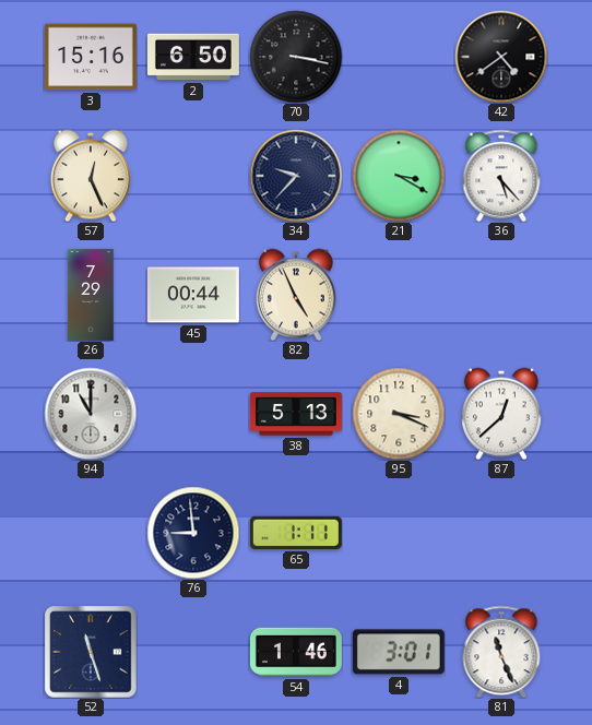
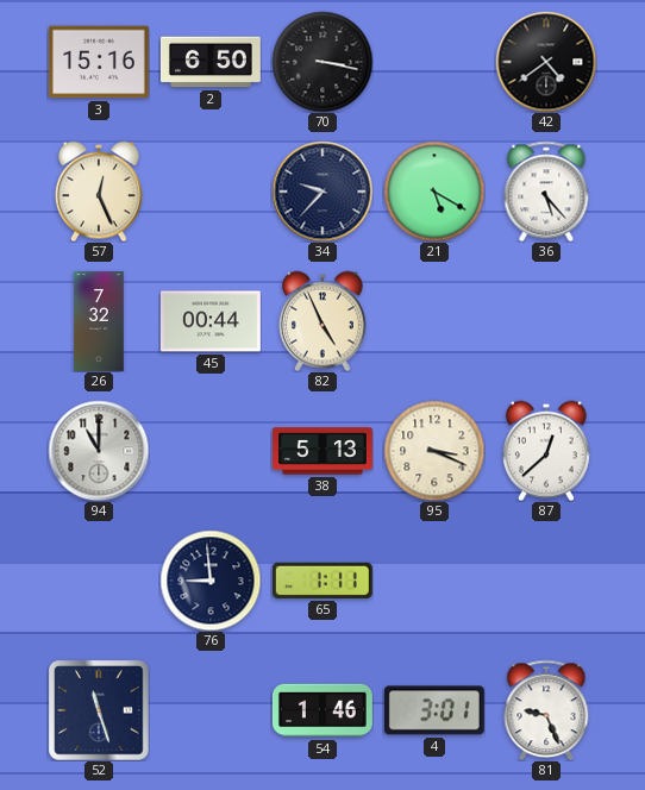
21: 3:20 -> 5:20
26: 7:29 -> 7:32
81: 11:26 -> 9:26
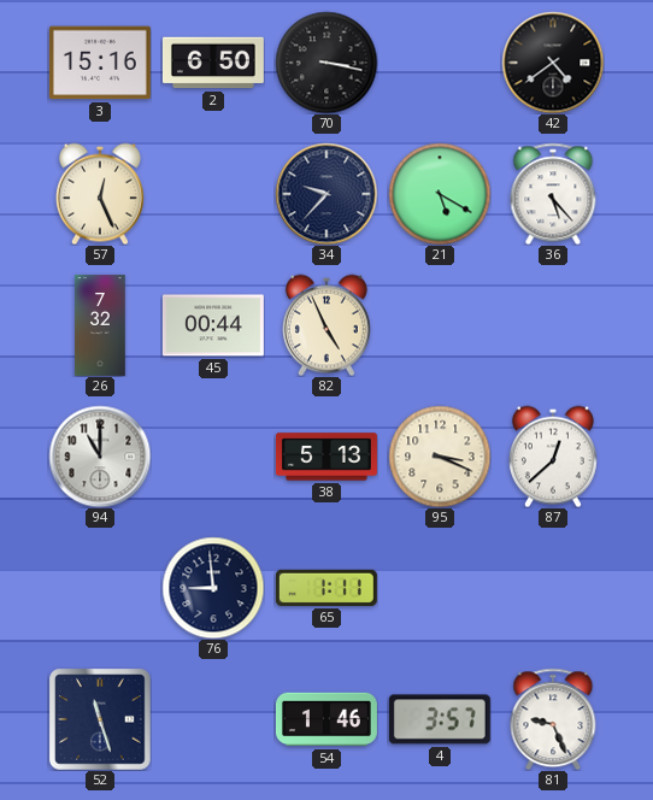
4: 3:01 -> 3:57
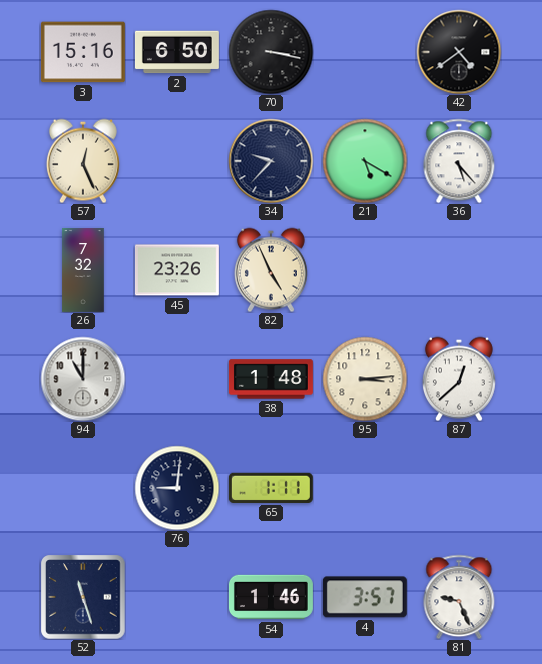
45: 00:44 -> 23:26
38: 5:13 -> 1:48
95: 3:19 -> 3:14
76: 8:59 -> 9:01
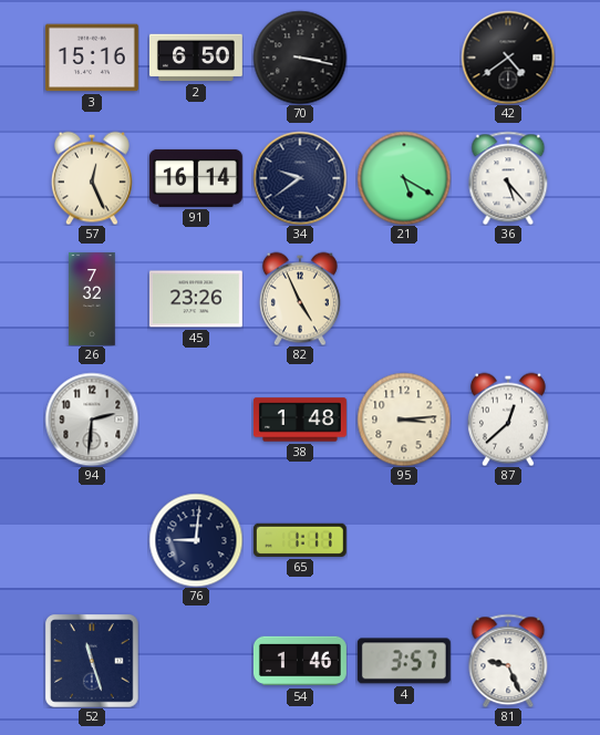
91: none -> 16:14
34: 9:37 -> 9:39
94: 11:00 -> 2:31
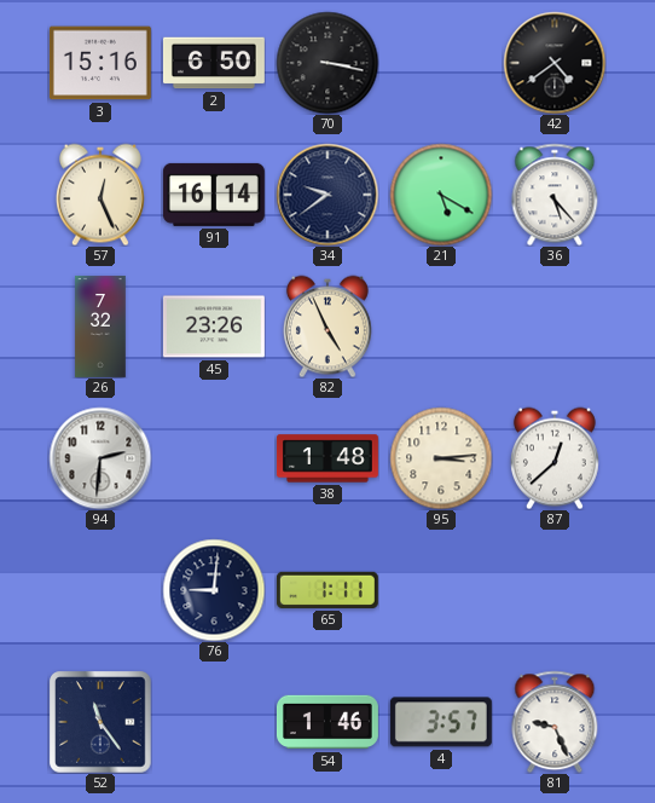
52: 11:27 -> 11:24
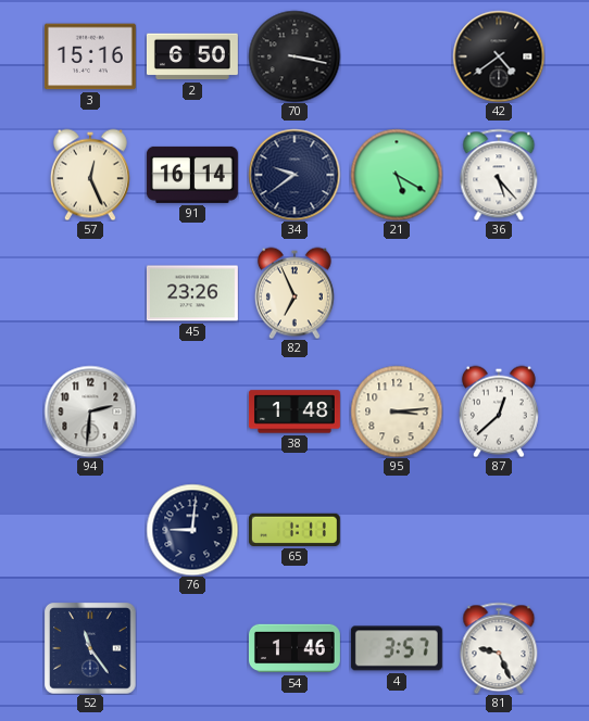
26: 7:32 -> none
82: 4:56 -> 6:56
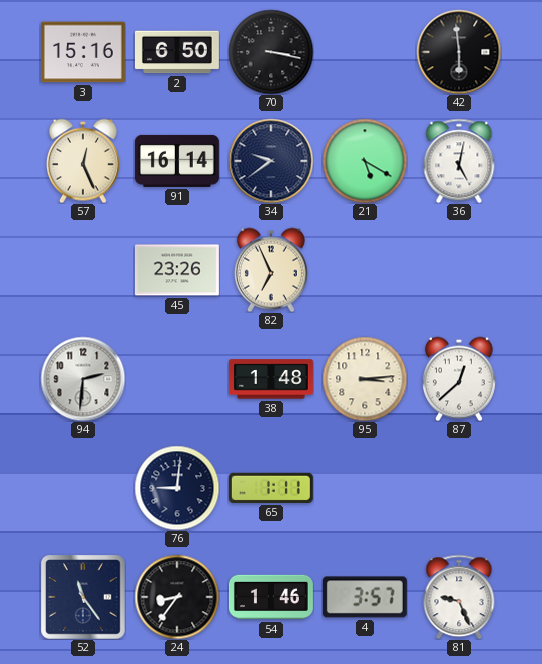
42: 4:39 -> 5:59
36: 5:23 -> 5:02
24: none -> 8:36
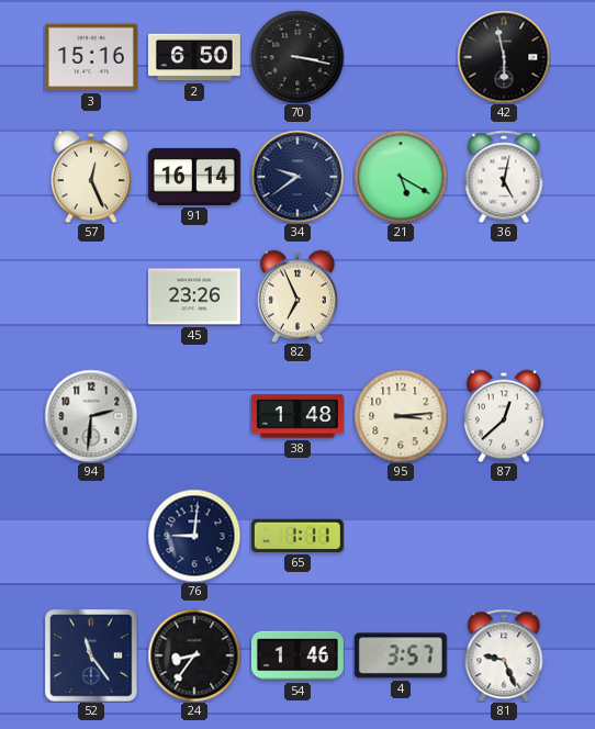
42: 5:59 -> 5:58
